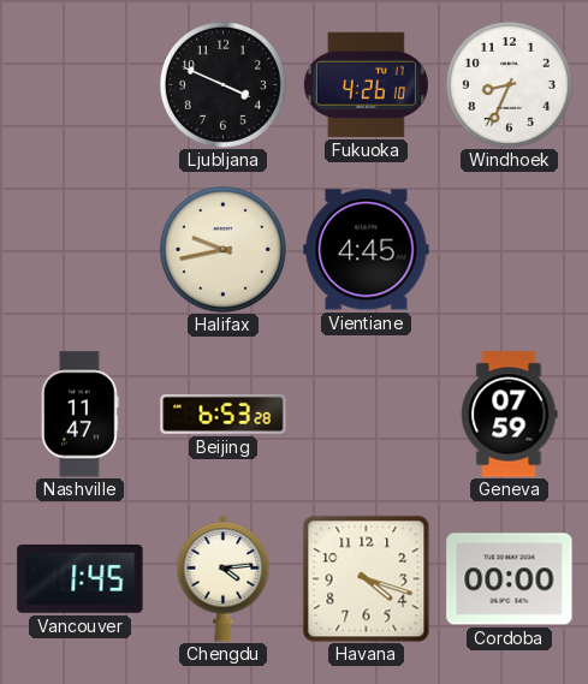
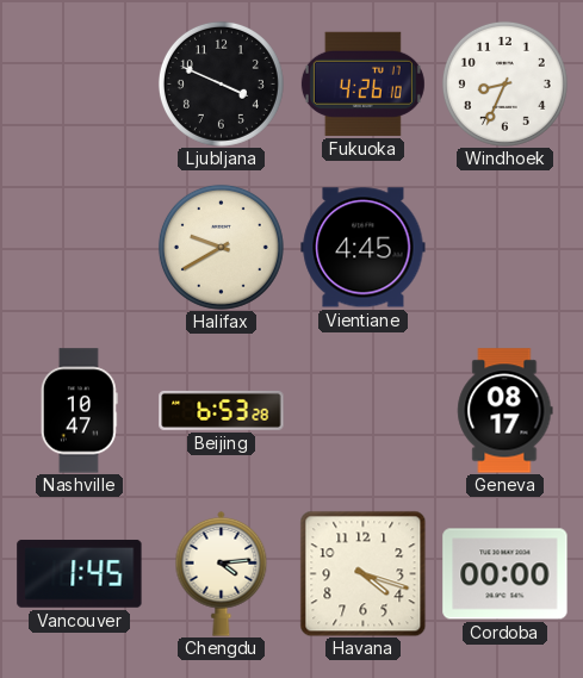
Halifax: 9:43 -> 9:40
Nashville: 11:47 -> 10:47
Geneva: 07:59 -> 08:17
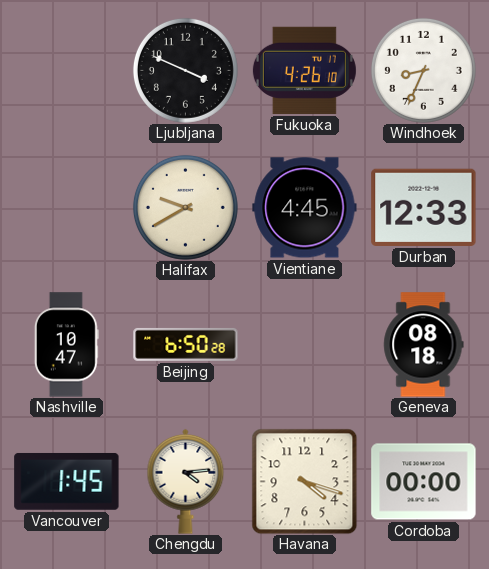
Durban: none -> 12:33
Beijing: 6:53 -> 6:50
Geneva: 08:17 -> 08:18
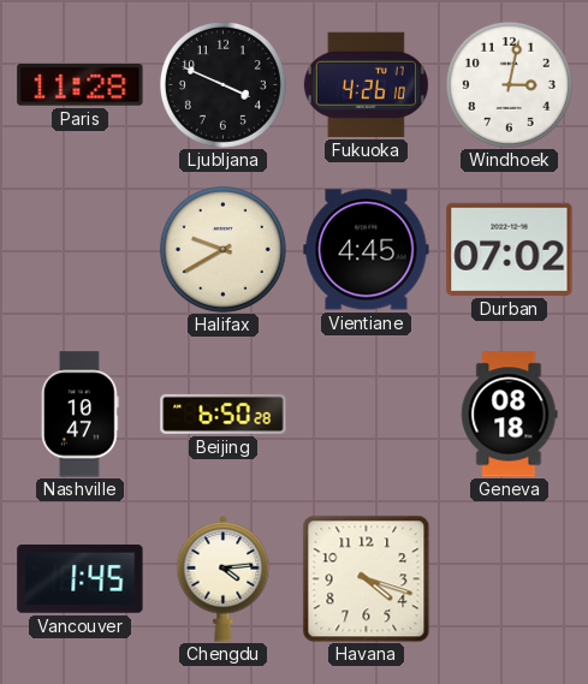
Paris: none -> 11:28
Windhoek: 8:34 -> 3:02
Durban: 12:33 -> 07:02
Cordoba: 00:00 -> none
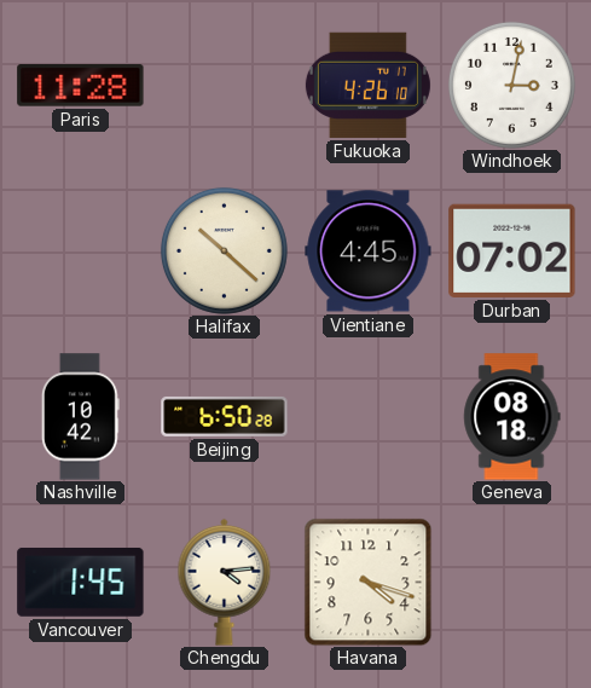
Ljubljana: 3:49 -> none
Halifax: 9:40 -> 10:22
Nashville: 10:47 -> 10:42
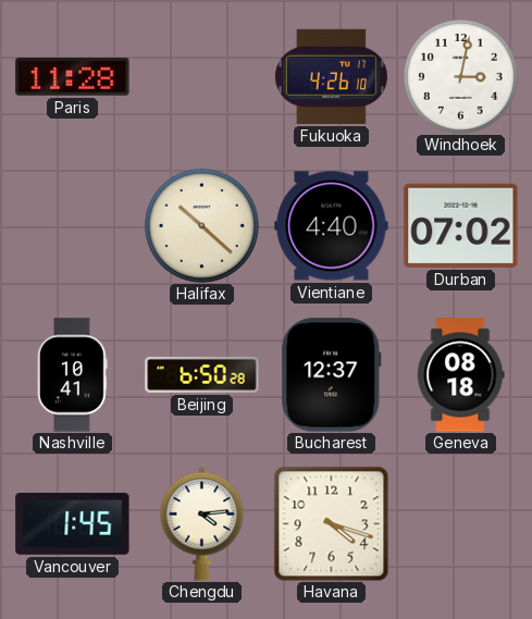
Vientiane: 4:45 -> 4:40
Nashville: 10:42 -> 10:41
Bucharest: none -> 12:37
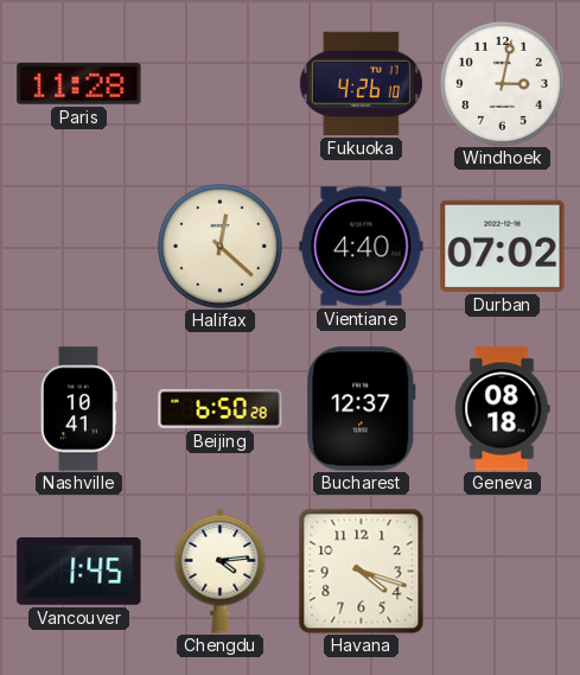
Halifax: 10:22 -> 12:22
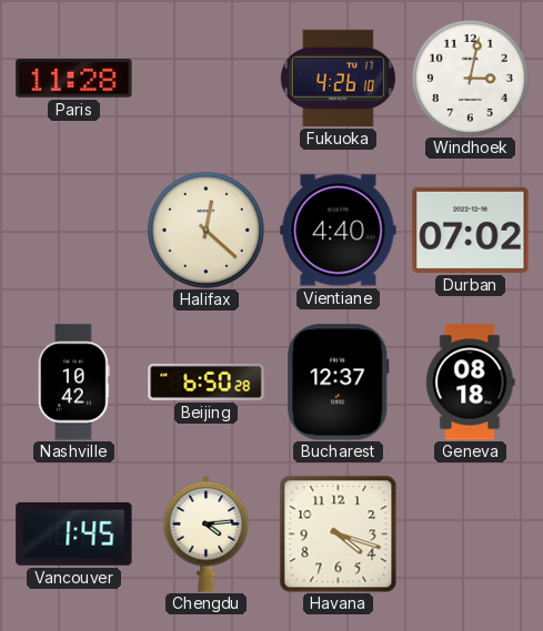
Nashville: 10:41 -> 10:42
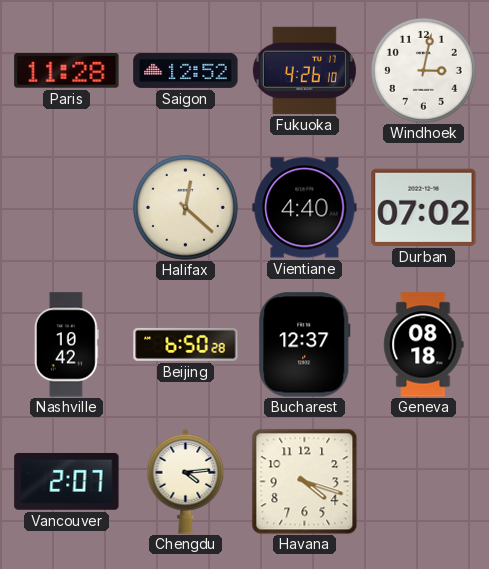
Saigon: none -> 12:52
Vancouver: 1:45 -> 2:07
